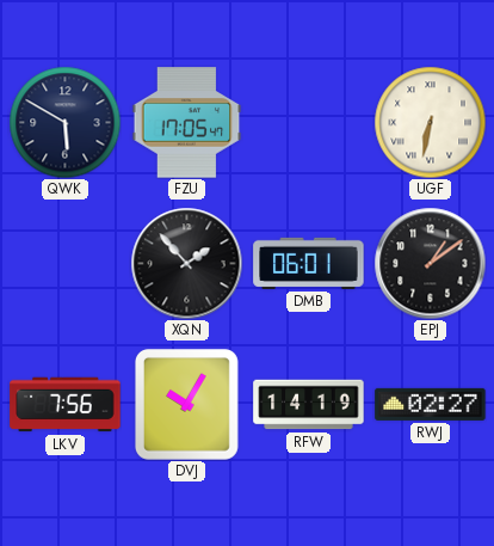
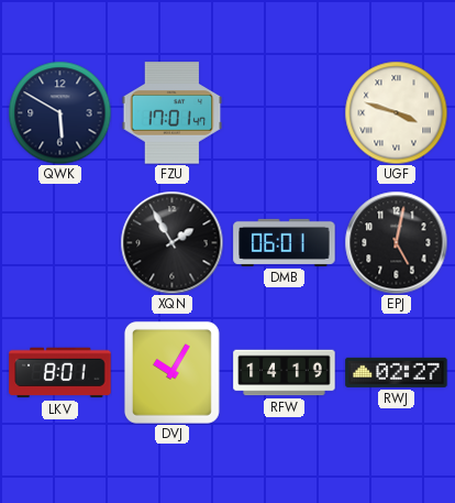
FZU: 17:05 -> 17:01
UGF: 6:32 -> 3:48
XQN: 1:53 -> 1:55
EPJ: 1:09 -> 5:02
LKV: 7:56 -> 8:01
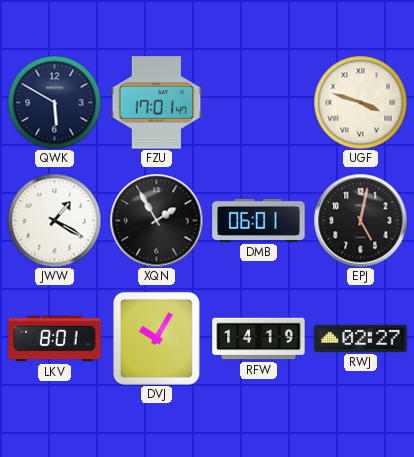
JWW: none -> 1:20
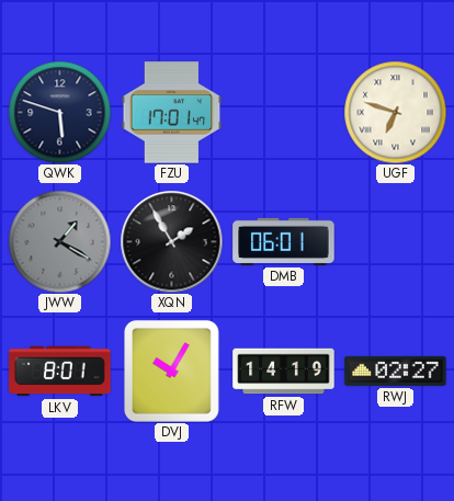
QWK: 5:50 -> 5:48
UGF: 3:48 -> 6:48
JWW dial: white -> grey
EPJ: 5:02 -> none
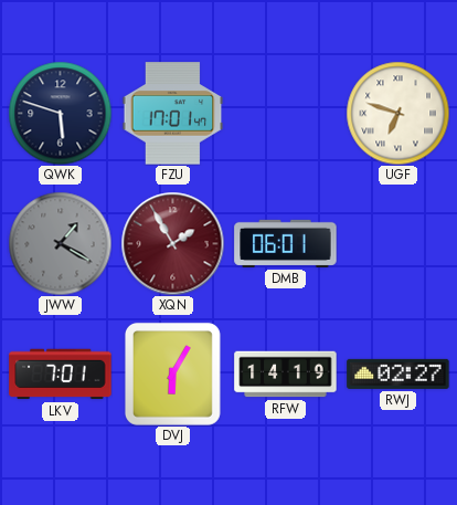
XQN dial: black -> burgundy
LKV: 8:01 -> 7:01
DVJ: 10:05 -> 6:05
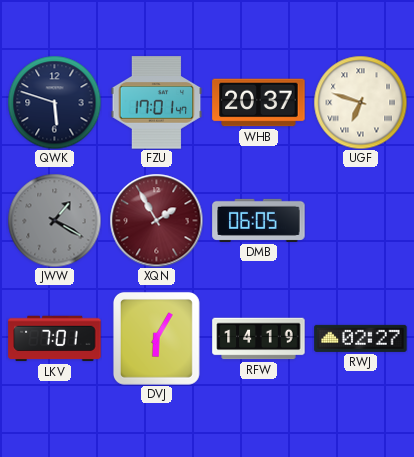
WHB: none -> 20:37
DMB: 06:01 -> 06:05
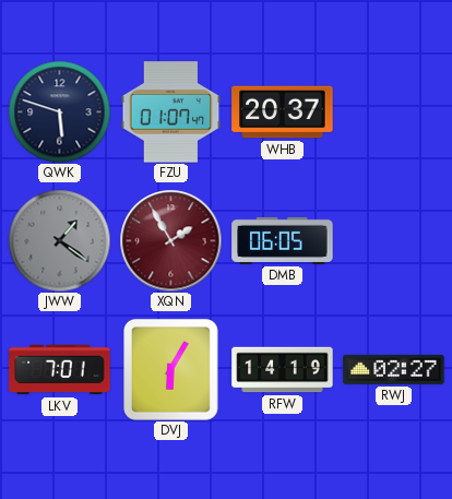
FZU: 17:01 -> 01:07
UGF: 6:48 -> none
JWW: 1:20 -> 1:21
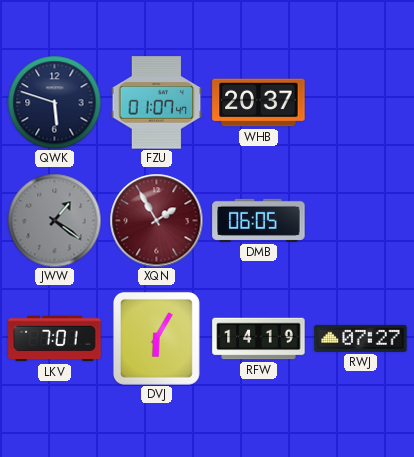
RWJ: 02:27 -> 07:27
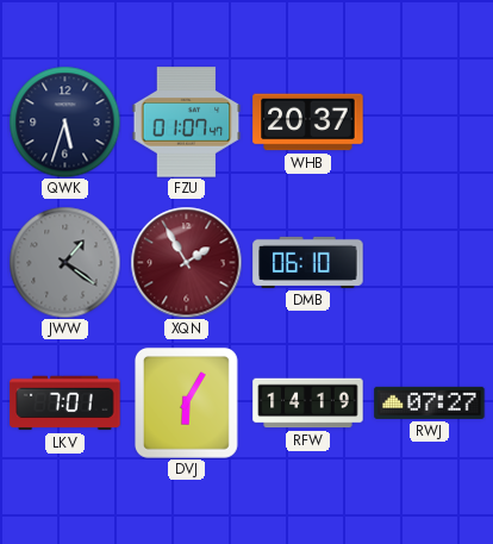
QWK: 5:48 -> 5:33
DMB: 06:05 -> 06:10
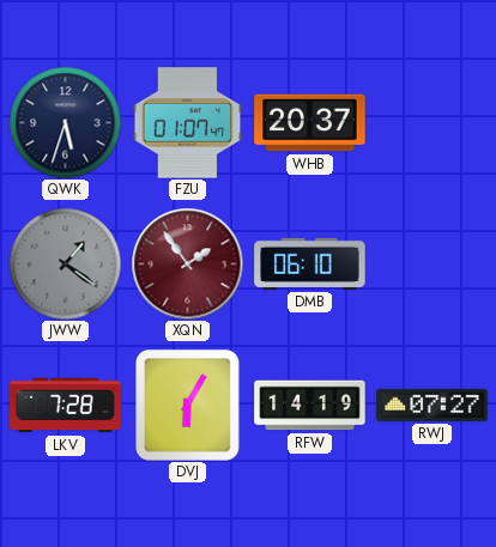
XQN: 1:55 -> 1:54
LKV: 7:01 -> 7:28
